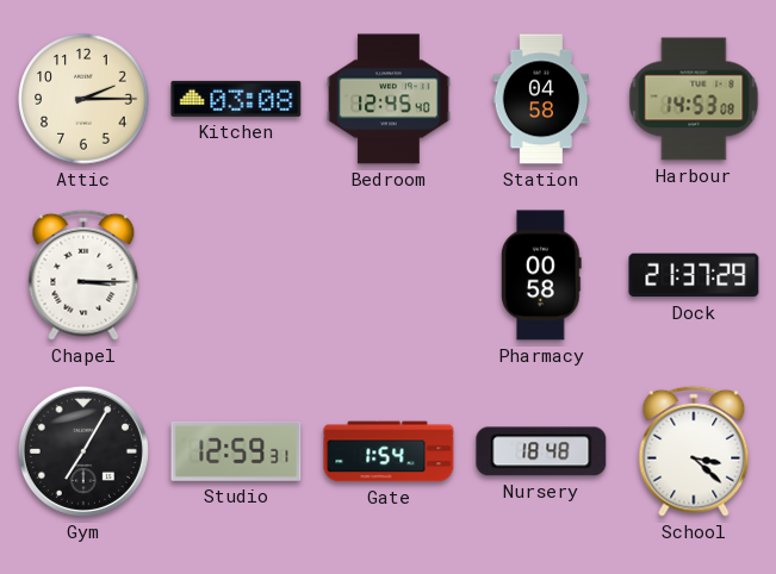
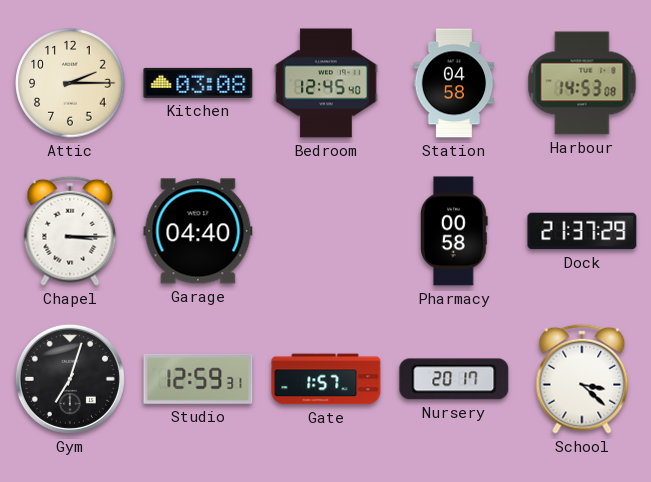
Garage: none -> 04:40
Gym: 7:05 -> 7:03
Gate: 1:54 -> 1:57
Nursery: 18:48 -> 20:17
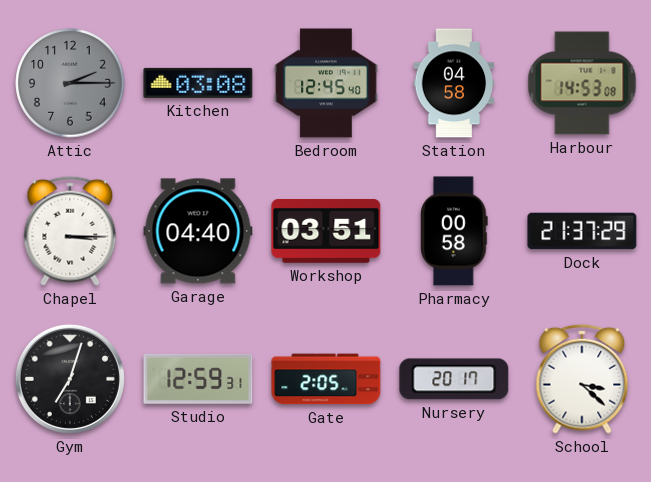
Attic dial: cream -> grey
Workshop: none -> 03:51
Gate: 1:57 -> 2:05
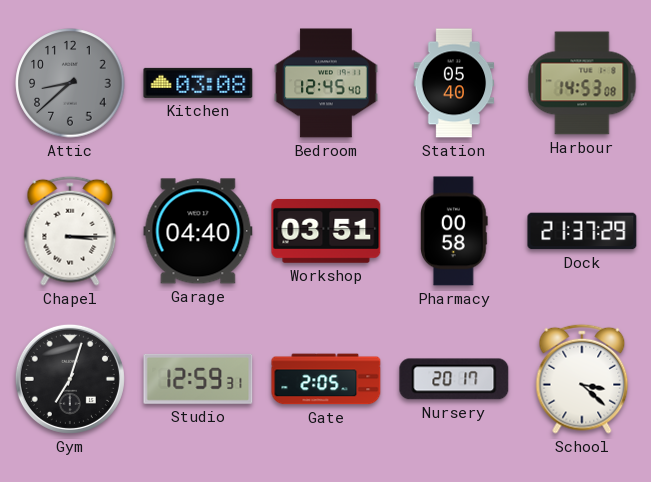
Attic: 2:15 -> 8:38
Station: 04:58 -> 05:40
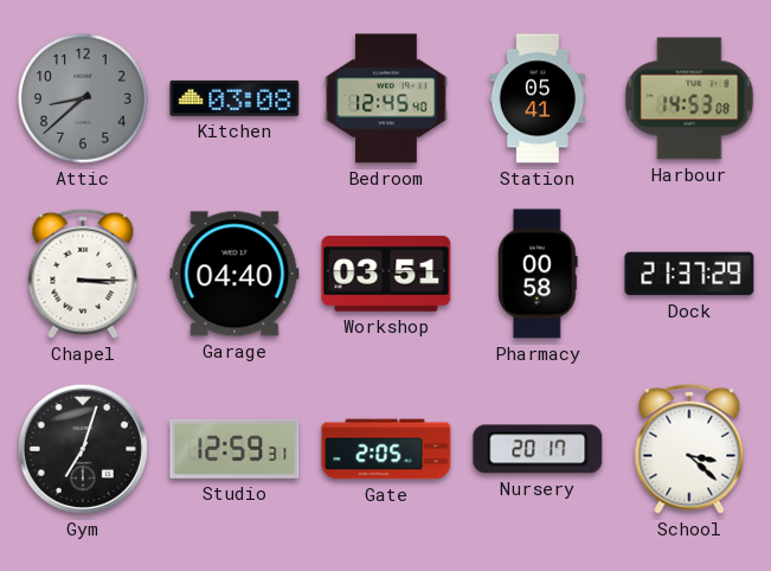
Station: 05:40 -> 05:41
